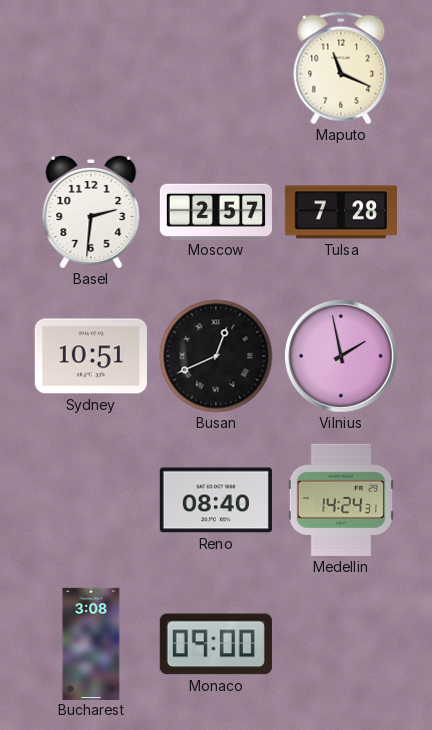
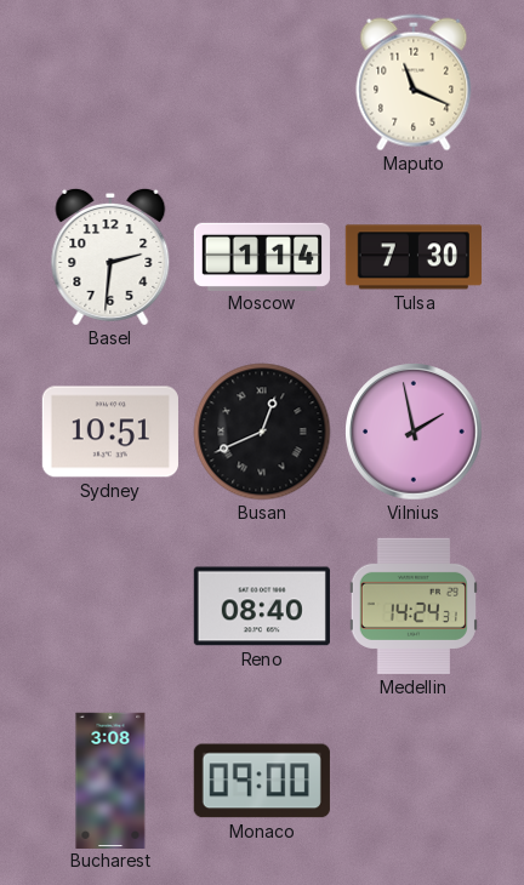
Moscow: 2:57 -> 1:14
Tulsa: 7:28 -> 7:30
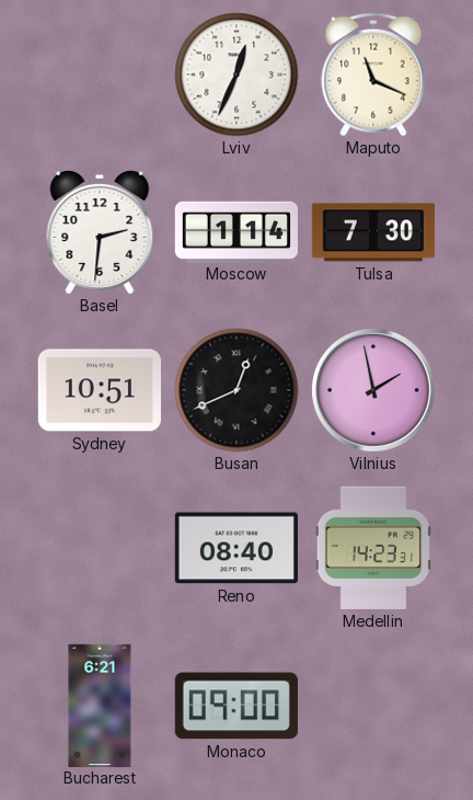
Lviv: none -> 12:34
Medellin: 14:24 -> 14:23
Bucharest: 3:08 -> 6:21
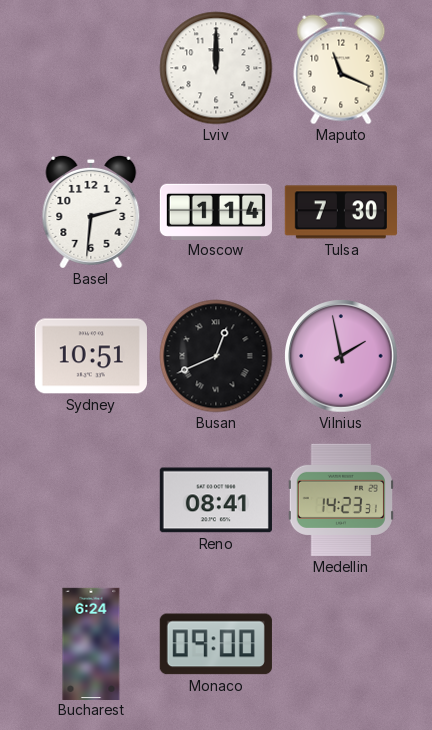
Lviv: 12:34 -> 12:00
Reno: 08:40 -> 08:41
Bucharest: 6:21 -> 6:24
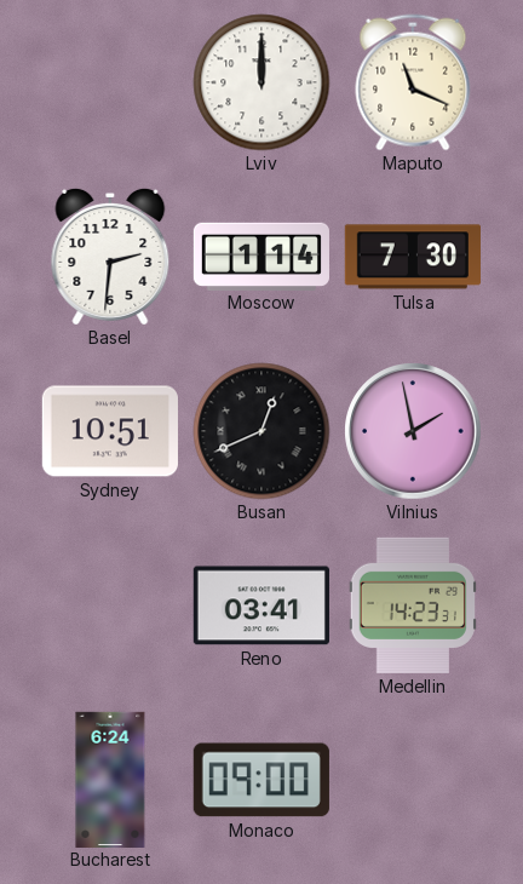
Reno: 08:41 -> 03:41
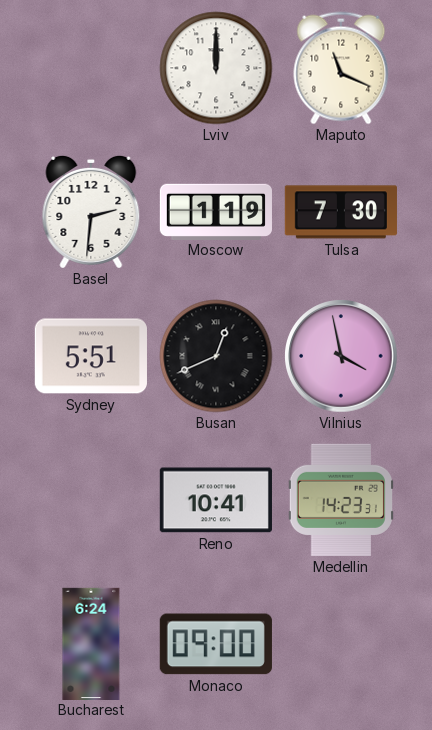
Moscow: 1:14 -> 1:19
Sydney: 10:51 -> 5:51
Vilnius: 1:58 -> 3:58
Reno: 03:41 -> 10:41
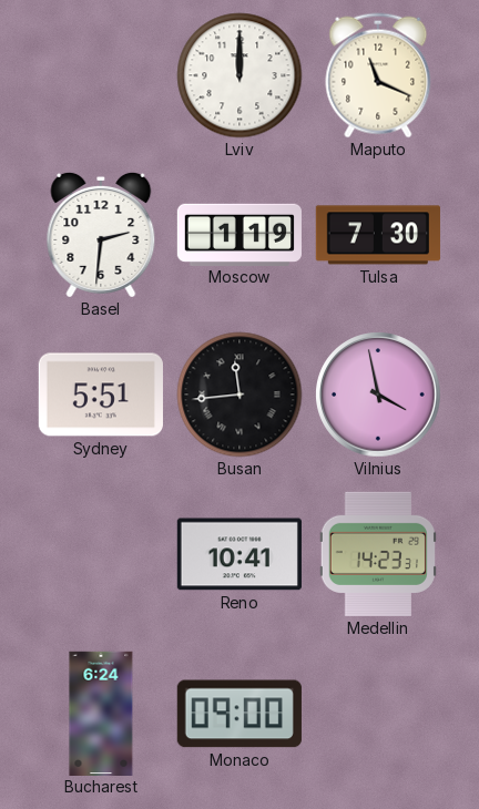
Busan: 12:41 -> 11:44
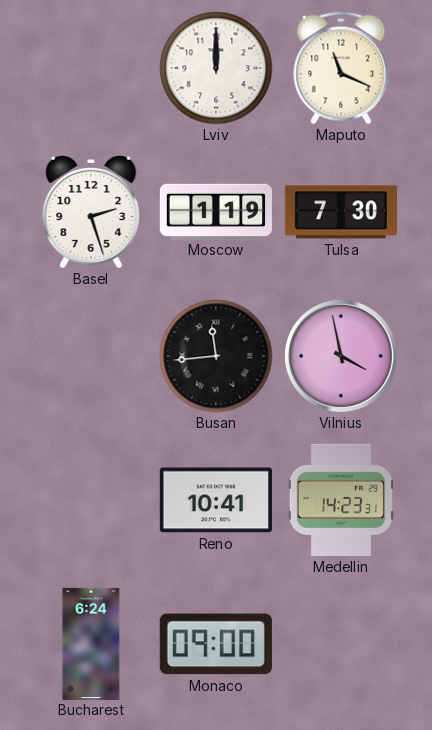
Basel: 2:31 -> 2:27
Sydney: 5:51 -> none
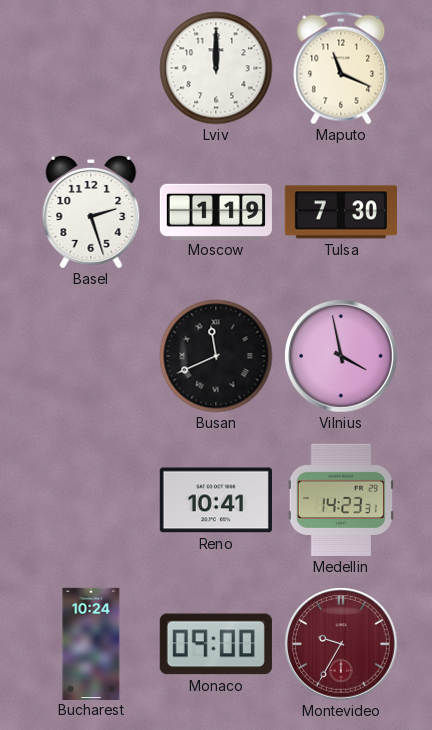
Busan: 11:44 -> 11:41
Bucharest: 6:24 -> 10:24
Montevideo: none -> 9:35
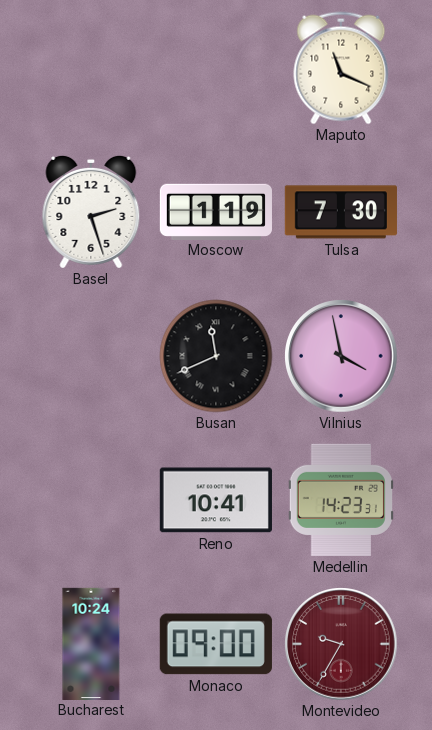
Lviv: 12:00 -> none
